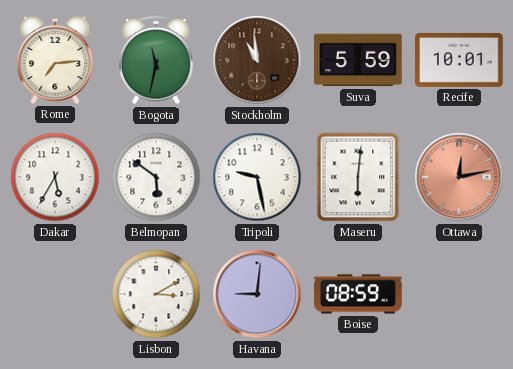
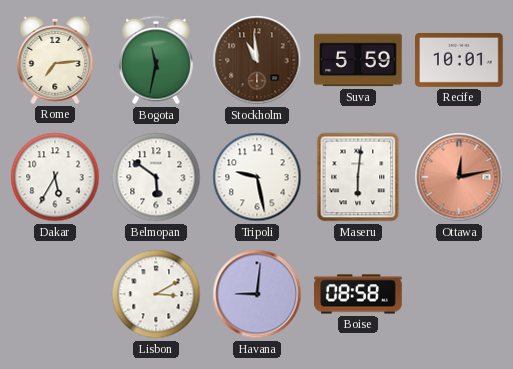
Boise: 08:59 -> 08:58
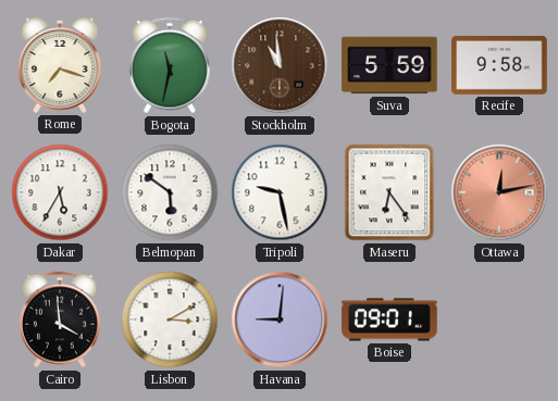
Rome: 7:14 -> 7:18
Recife: 10:01 -> 9:58
Maseru: 6:01 -> 6:24
Cairo: none -> 3:59
Boise: 08:58 -> 09:01
